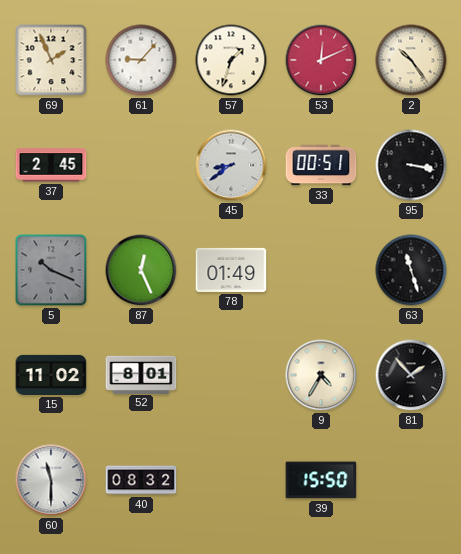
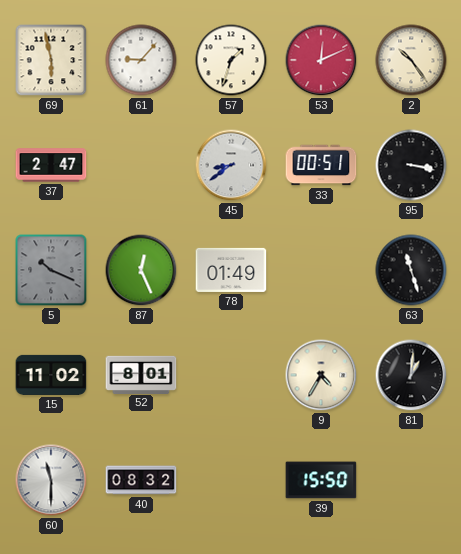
69: 1:56 -> 5:58
37: 2:45 -> 2:47
81: 1:53 -> 1:01
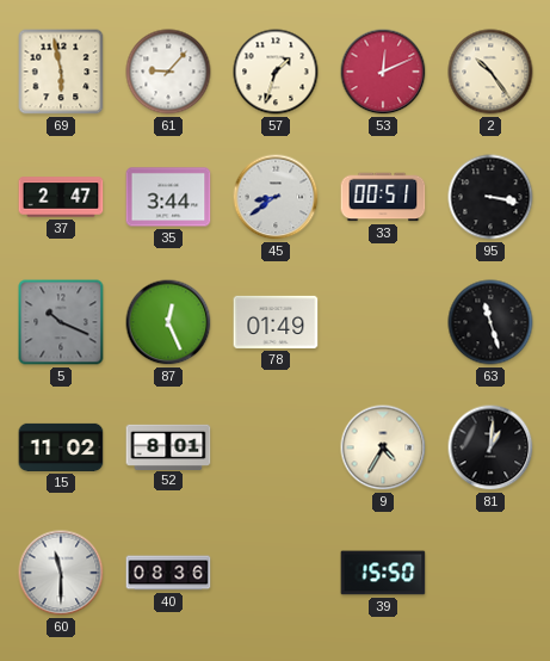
35: none -> 3:44
40: 08:32 -> 08:36
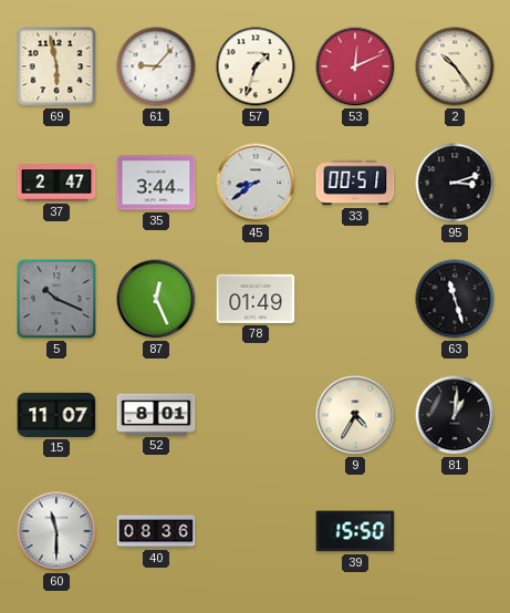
95: 3:17 -> 3:12
15: 11:02 -> 11:07
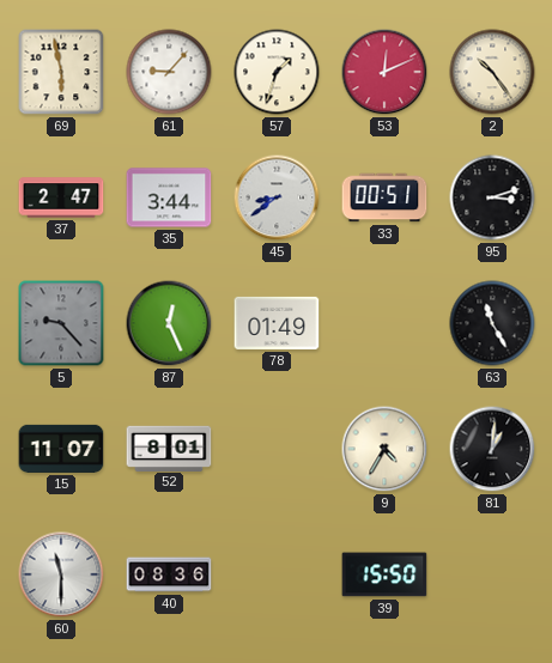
5: 10:19 -> 9:23
63: 11:27 -> 11:25
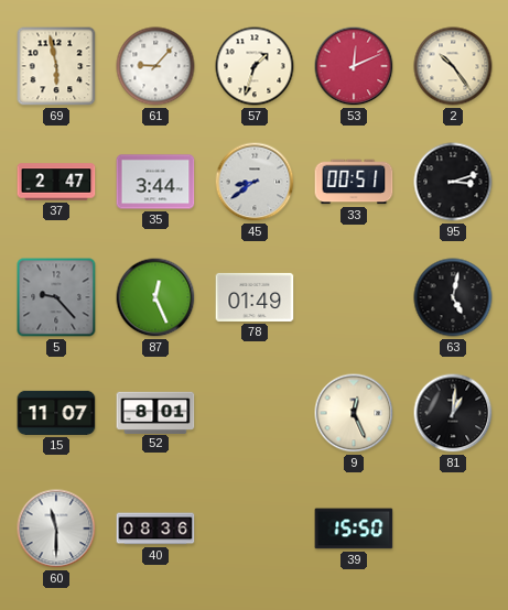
63: 11:25 -> 5:02
9: 4:35 -> 12:26
